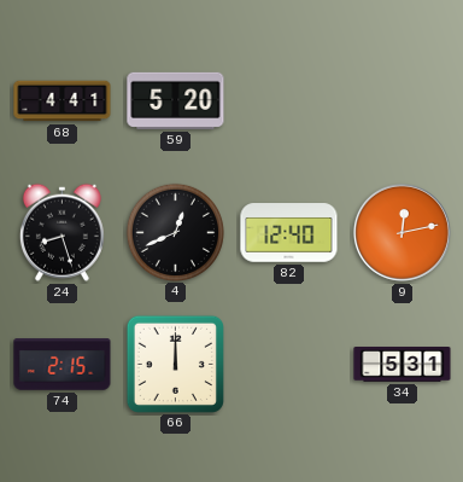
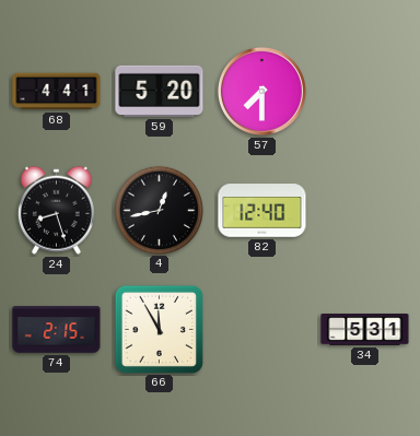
57: none -> 7:30
4: 12:41 -> 12:43
9: 12:13 -> none
66: 12:00 -> 11:55
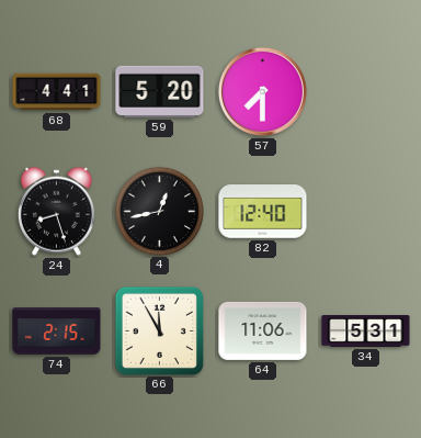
64: none -> 11:06
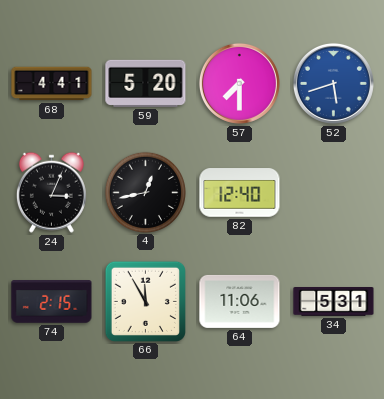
52: none -> 5:42
24: 8:27 -> 3:04
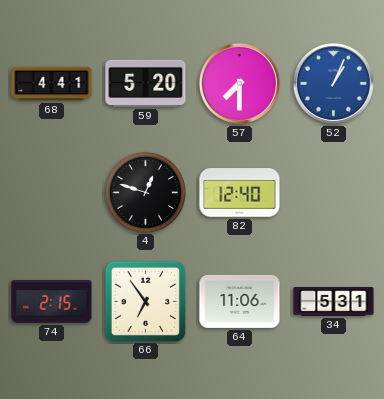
52: 5:42 -> 1:04
24: 3:04 -> none
4: 12:43 -> 12:48
66: 11:55 -> 6:54
